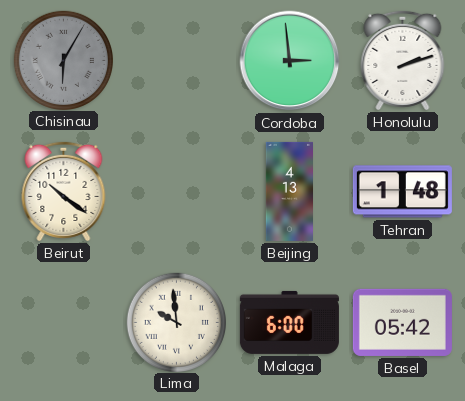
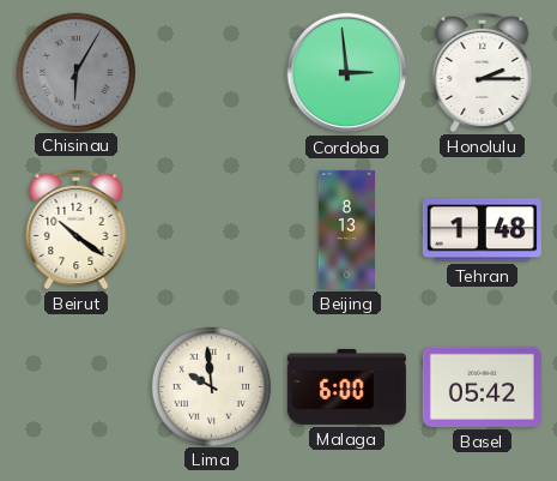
Honolulu: 2:12 -> 2:15
Beijing: 4:13 -> 8:13
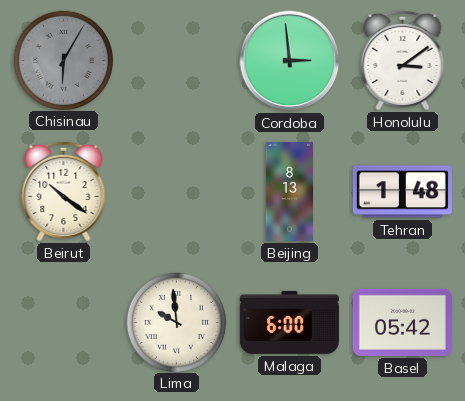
Honolulu: 2:15 -> 3:09
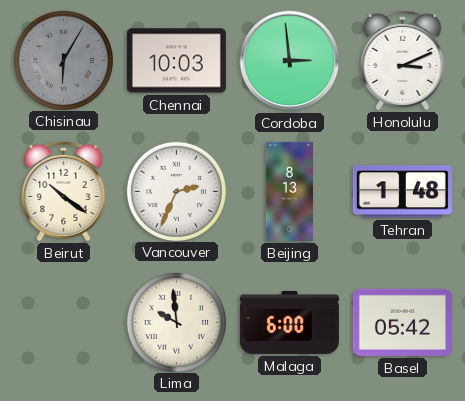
Chennai: none -> 10:03
Honolulu: 3:09 -> 3:11
Vancouver: none -> 2:34
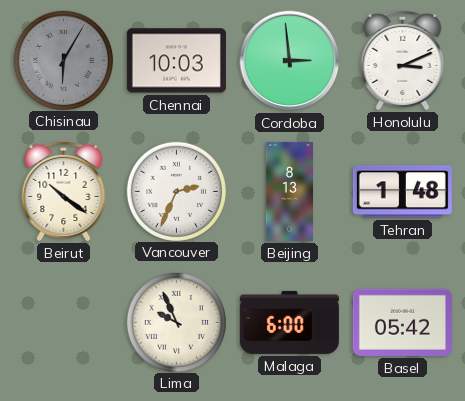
Lima: 9:59 -> 9:56
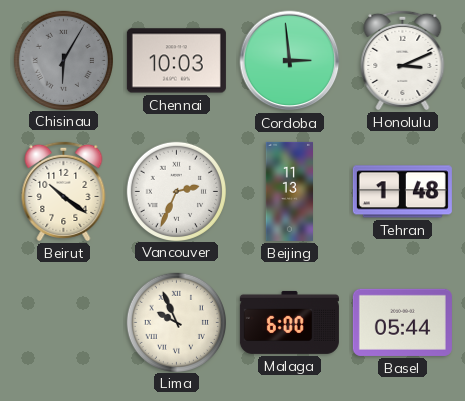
Beijing: 8:13 -> 11:13
Basel: 05:42 -> 05:44
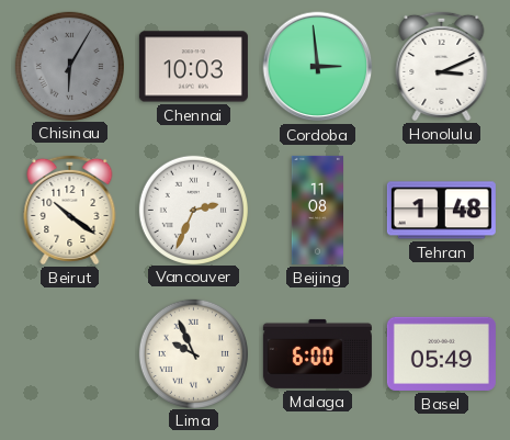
Beijing: 11:13 -> 11:08
Basel: 05:44 -> 05:49
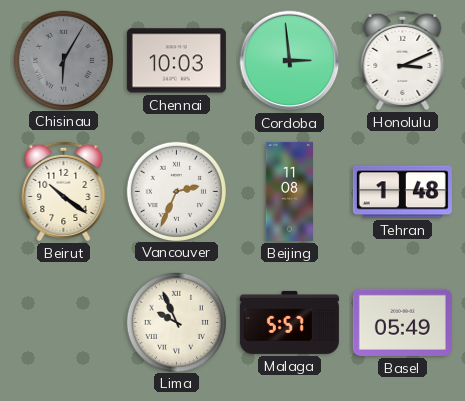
Malaga: 6:00 -> 5:57
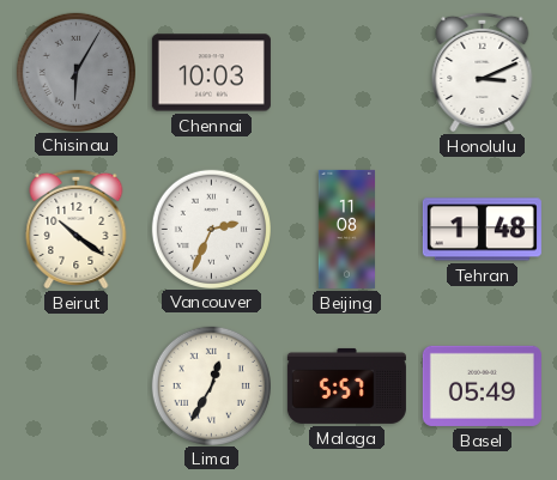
Cordoba: 2:59 -> none
Lima: 9:56 -> 12:35
